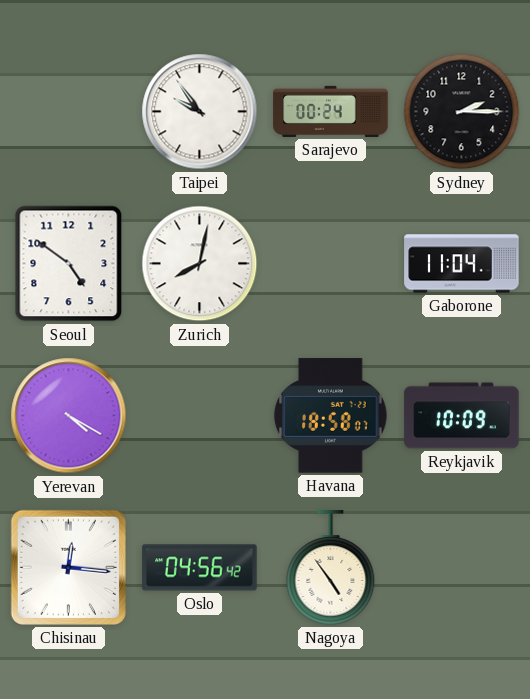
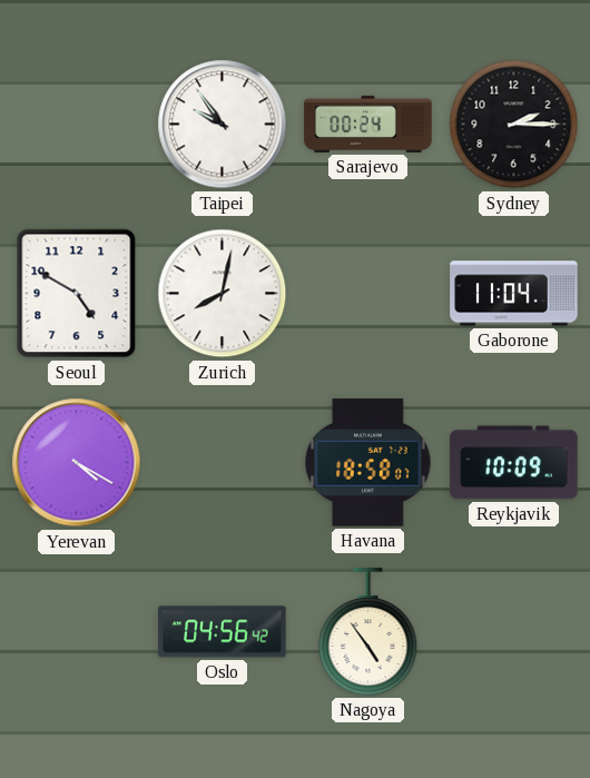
Seoul: 4:51 -> 4:50
Chisinau: 12:16 -> none
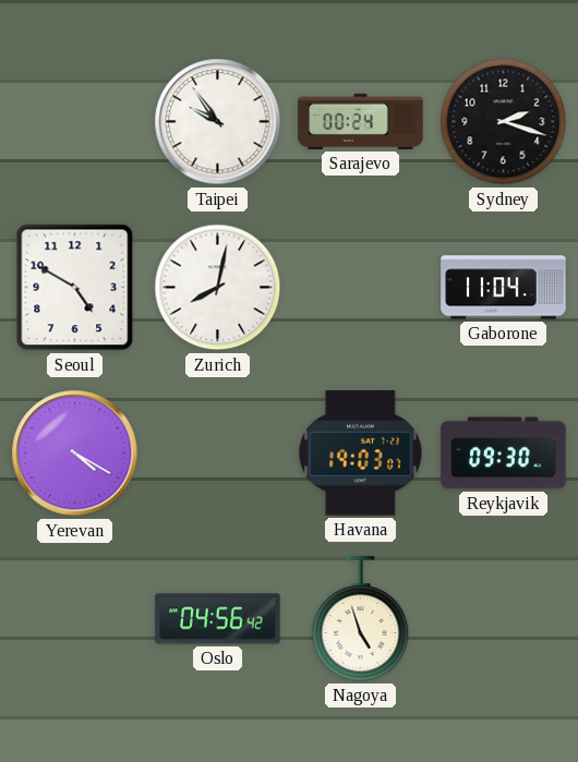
Sydney: 2:15 -> 2:18
Havana: 18:58 -> 19:03
Reykjavik: 10:09 -> 09:30
Nagoya: 4:54 -> 4:57
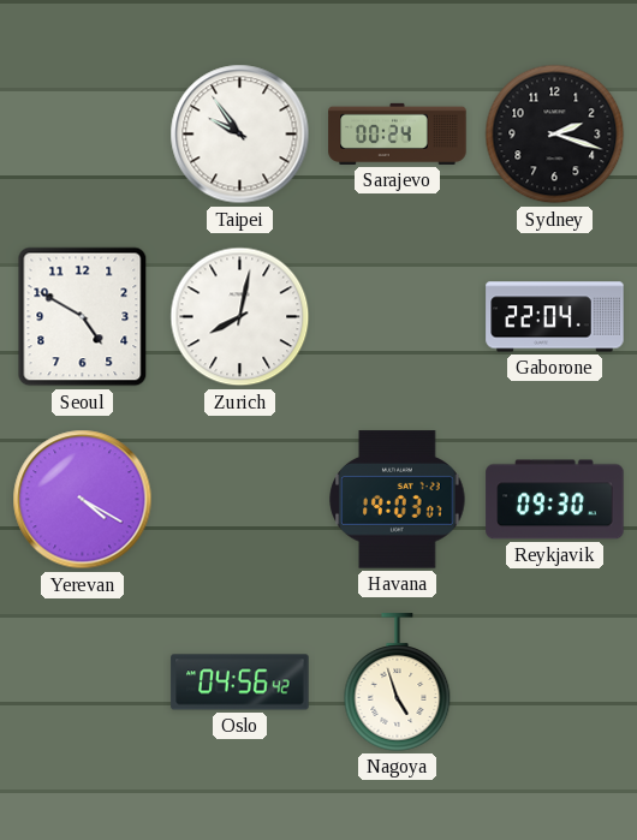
Gaborone: 11:04 -> 22:04
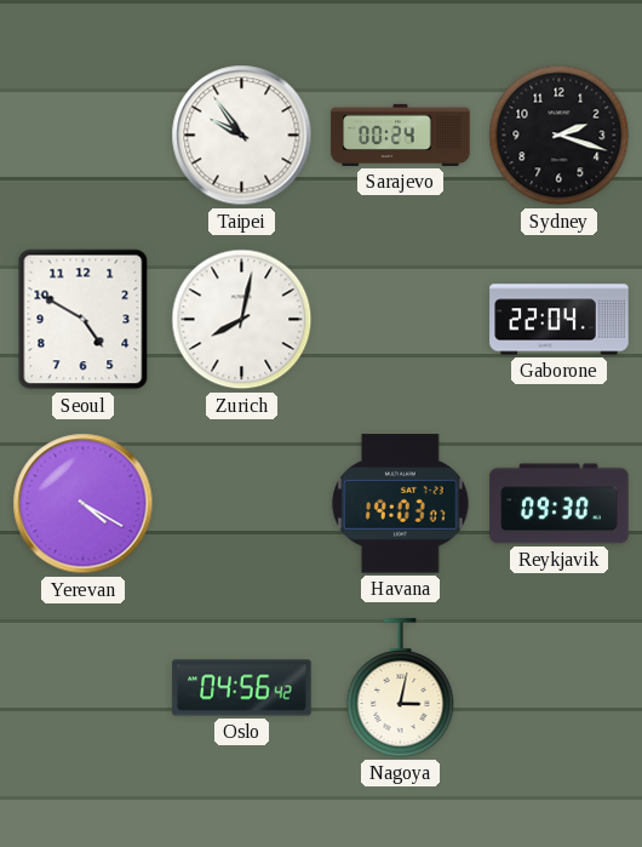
Nagoya: 4:57 -> 3:02
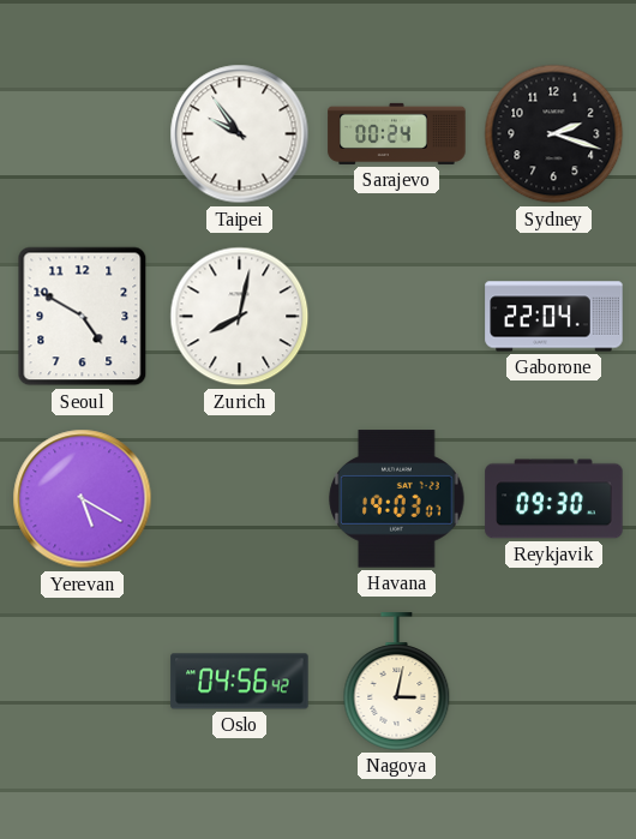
Yerevan: 4:20 -> 5:20
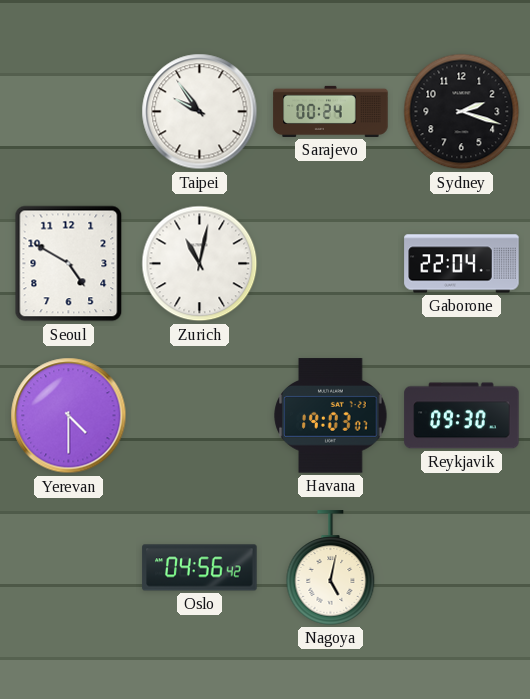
Zurich: 8:02 -> 11:02
Yerevan: 5:20 -> 4:30
Nagoya: 3:02 -> 5:02
